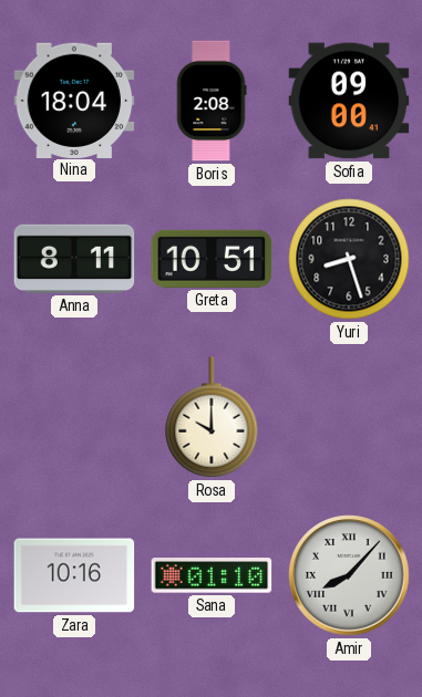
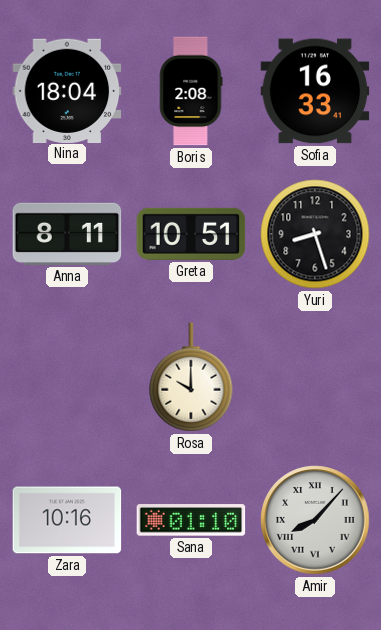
Sofia: 09:00 -> 16:33
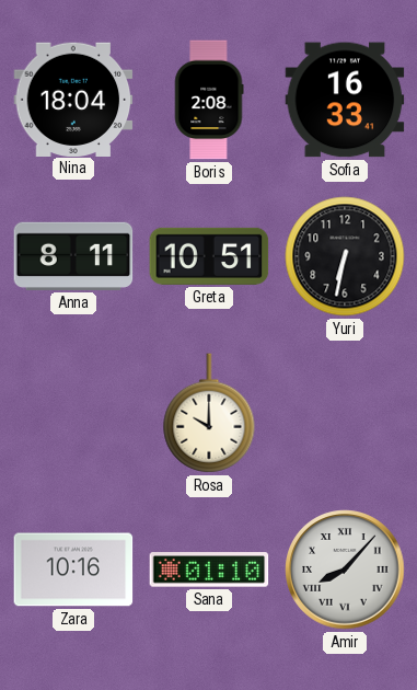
Yuri: 8:27 -> 6:32
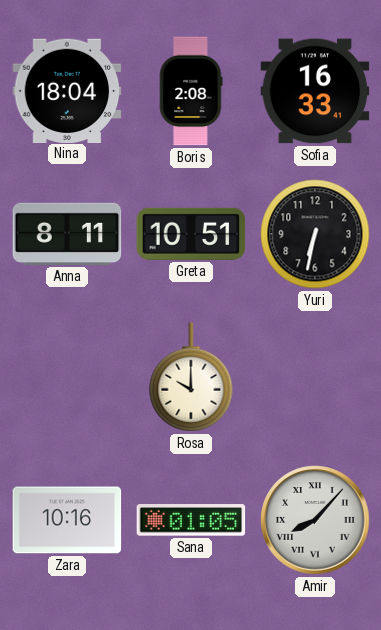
Sana: 01:10 -> 01:05
